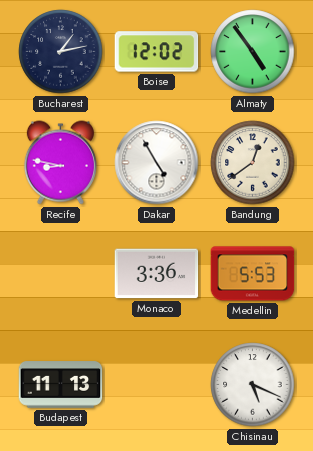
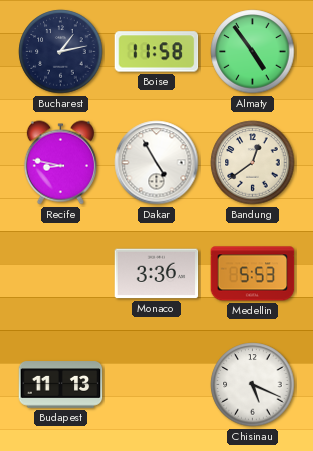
Boise: 12:02 -> 11:58
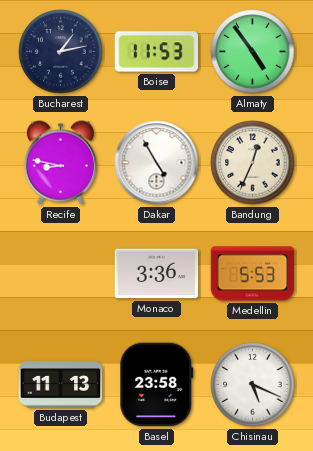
Boise: 11:58 -> 11:53
Bandung: 12:39 -> 12:34
Basel: none -> 23:58
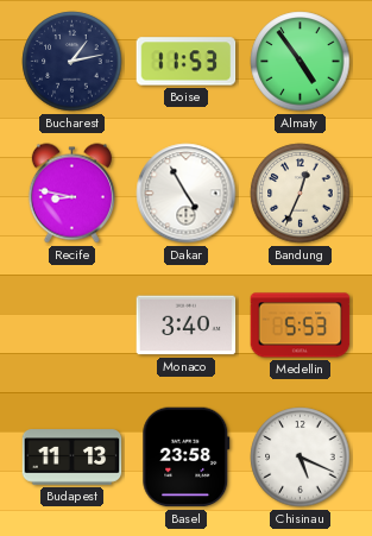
Monaco: 3:36 -> 3:40
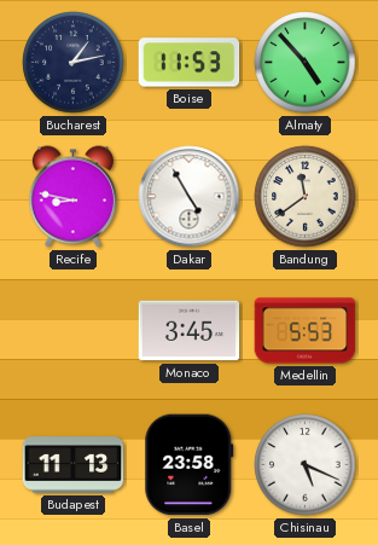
Almaty: 4:54 -> 4:53
Bandung: 12:34 -> 11:39
Monaco: 3:40 -> 3:45
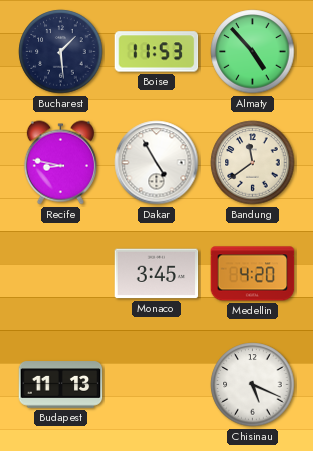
Bucharest: 1:13 -> 1:29
Medellin: 5:53 -> 4:20
Basel: 23:58 -> none
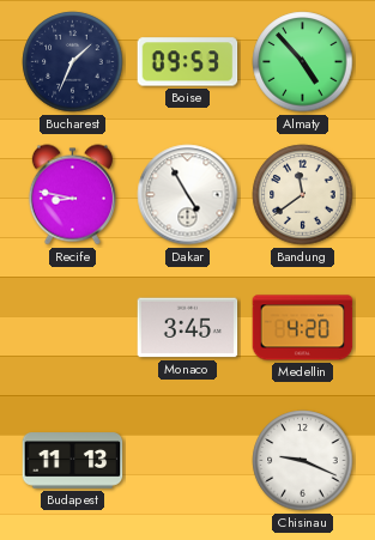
Bucharest: 1:29 -> 1:34
Boise: 11:53 -> 09:53
Chisinau: 5:19 -> 9:19
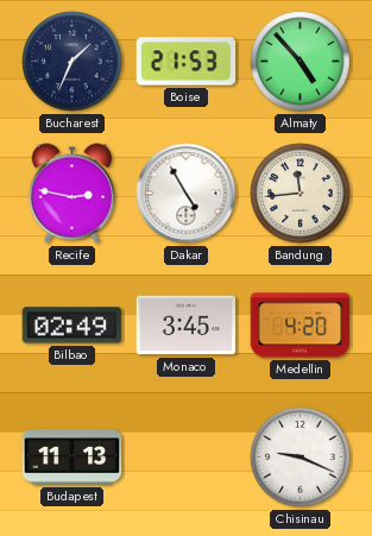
Boise: 09:53 -> 21:53
Recife: 8:47 -> 2:47
Bandung: 11:39 -> 11:44
Bilbao: none -> 02:49
